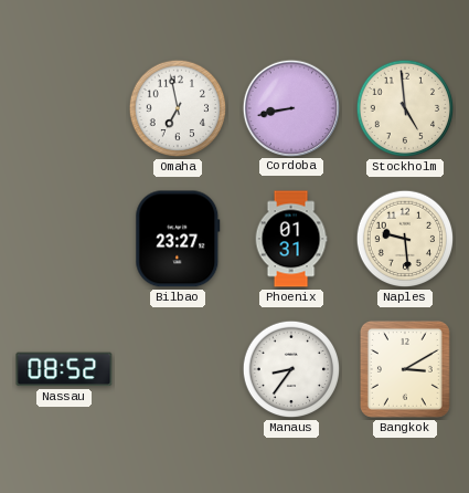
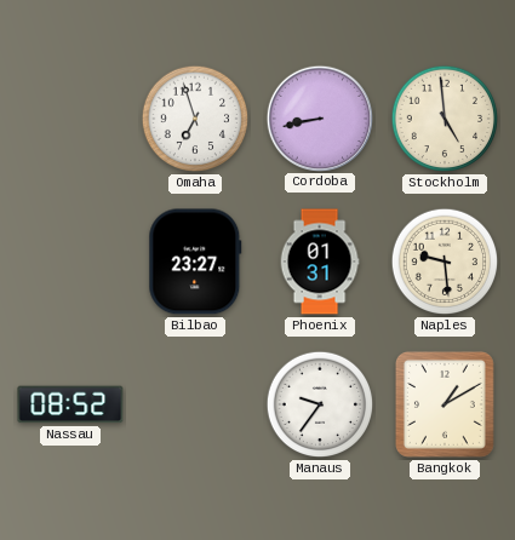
Omaha: 6:58 -> 6:57
Manaus: 8:36 -> 9:36
Bangkok: 3:10 -> 1:10
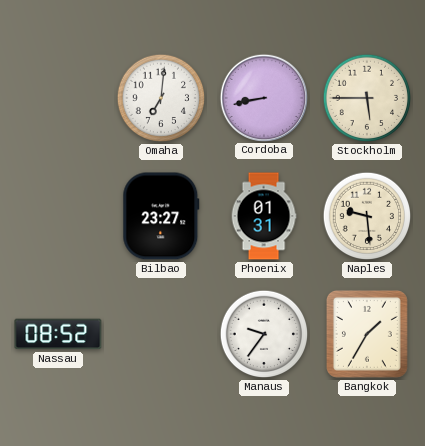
Omaha: 6:57 -> 7:01
Stockholm: 4:59 -> 5:45
Bangkok: 1:10 -> 1:35
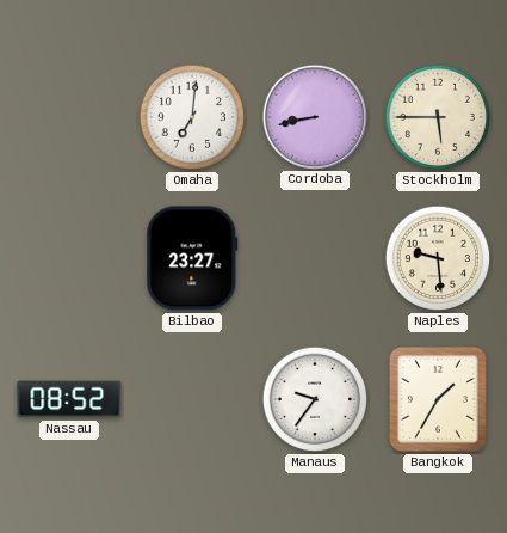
Phoenix: 01:31 -> none
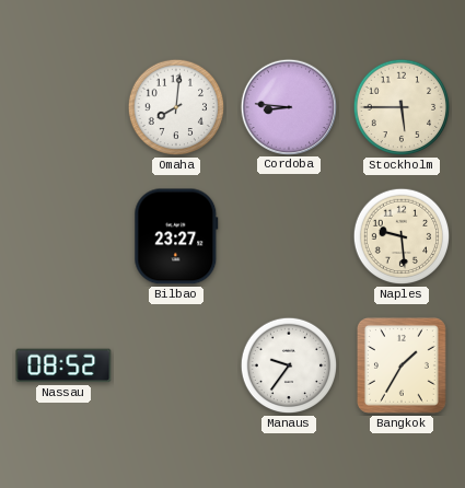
Omaha: 7:01 -> 8:01
Cordoba: 8:43 -> 8:46
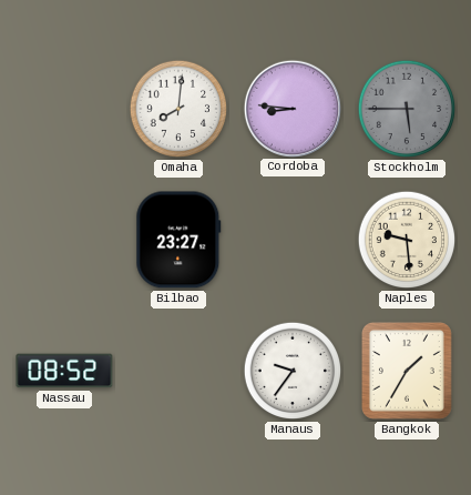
Stockholm dial: cream -> grey
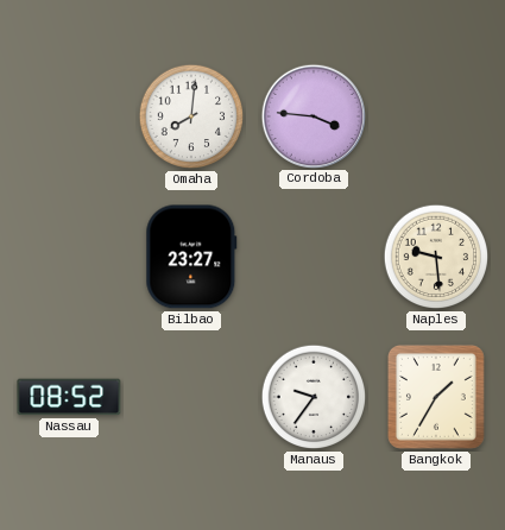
Cordoba: 8:46 -> 3:46
Stockholm: 5:45 -> none
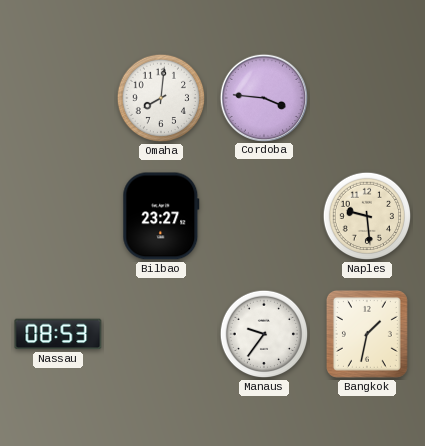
Nassau: 08:52 -> 08:53
Bangkok: 1:35 -> 1:32
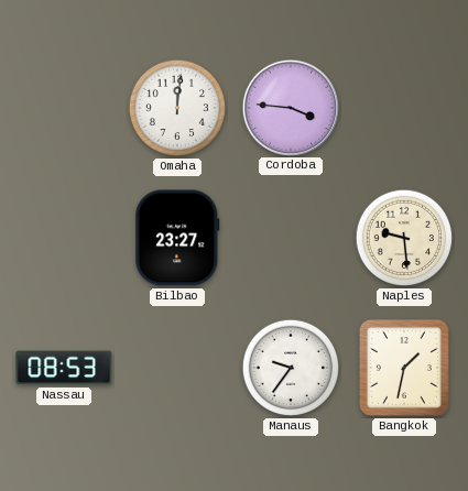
Omaha: 8:01 -> 12:01
